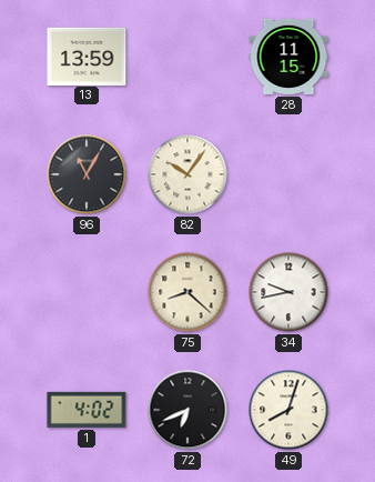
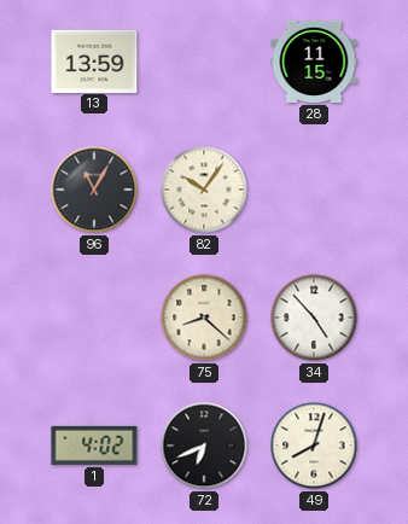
34: 9:43 -> 4:53
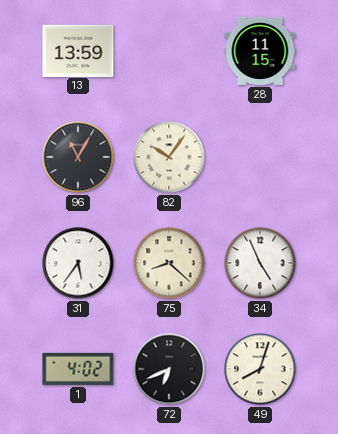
31: none -> 5:36
34: 4:53 -> 4:56
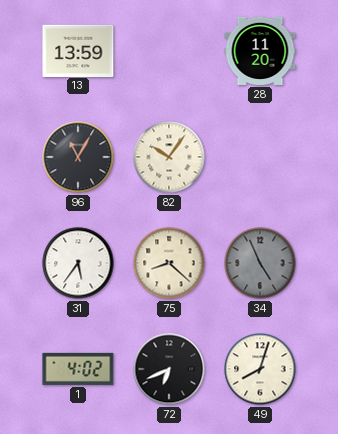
28: 11:15 -> 11:20
34 dial: white -> grey
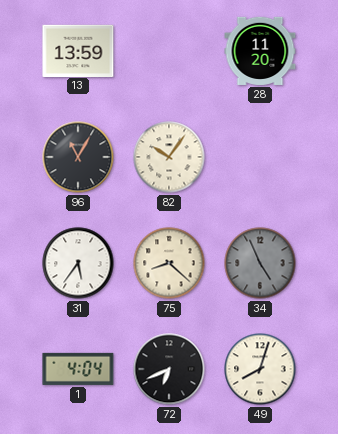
1: 4:02 -> 4:04
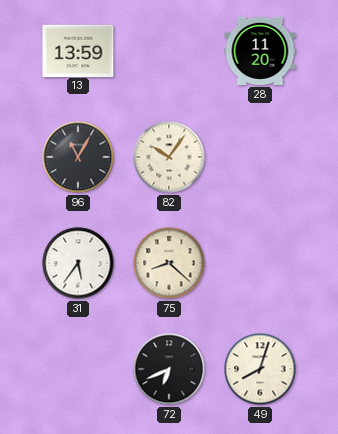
34: 4:56 -> none
1: 4:04 -> none
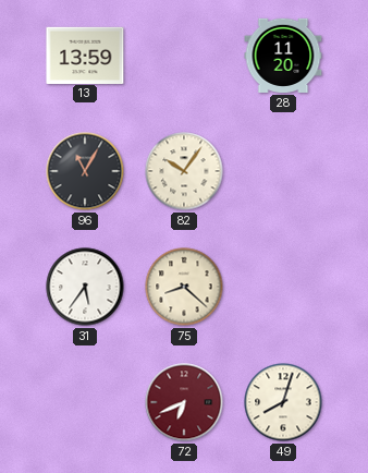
72 dial: black -> burgundy
